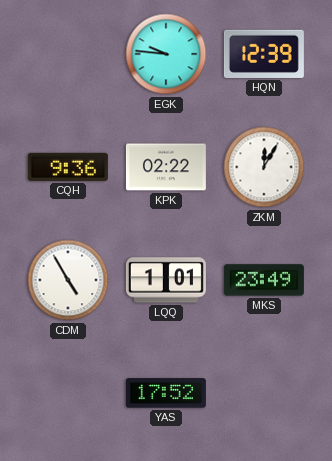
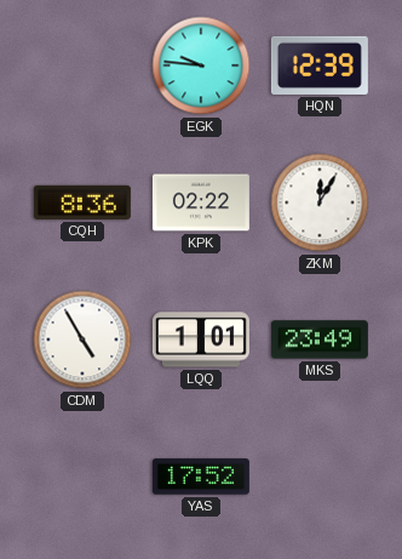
CQH: 9:36 -> 8:36
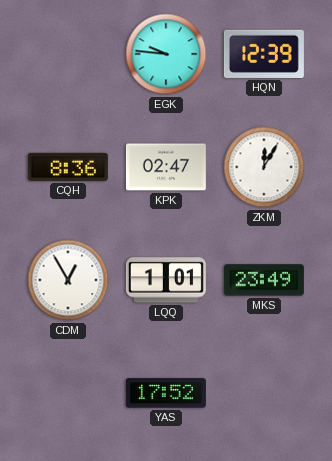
KPK: 02:22 -> 02:47
CDM: 4:55 -> 12:55
